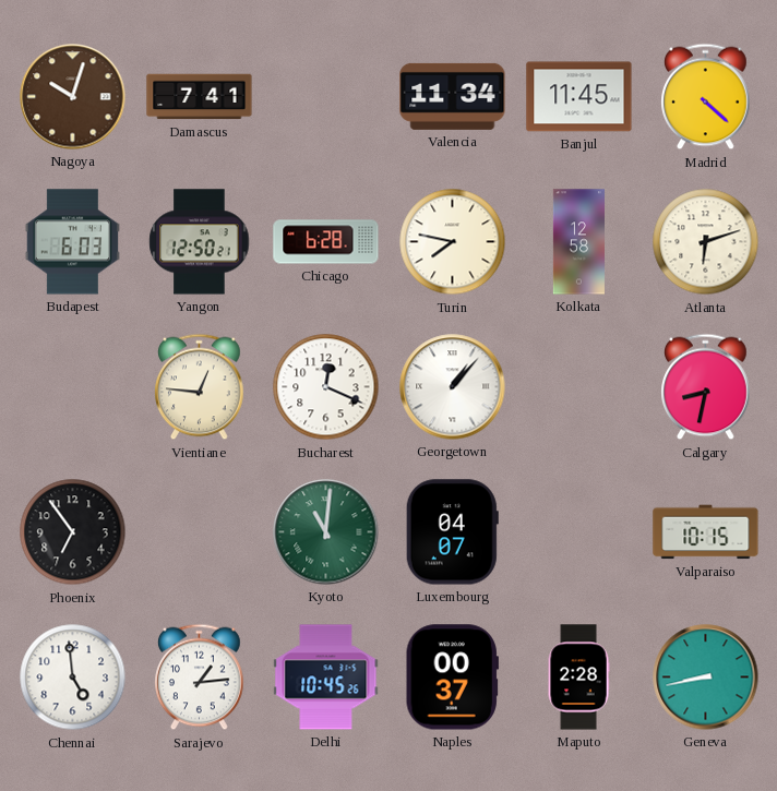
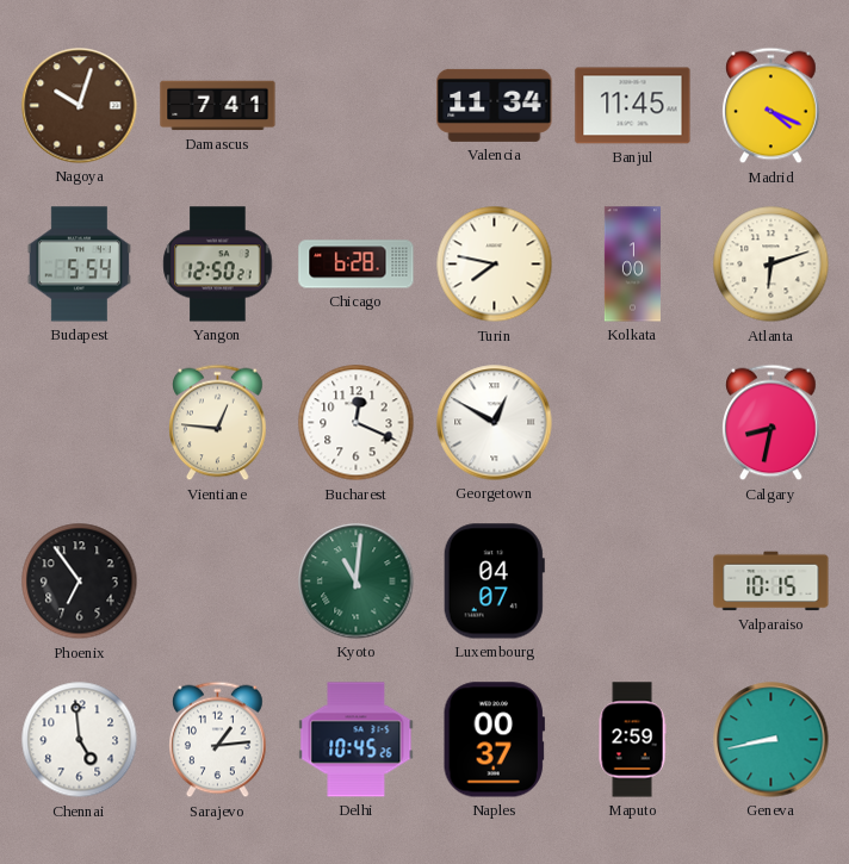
Madrid: 4:22 -> 4:19
Budapest: 6:03 -> 5:54
Kolkata: 12:58 -> 1:00
Georgetown: 1:07 -> 12:50
Maputo: 2:28 -> 2:59
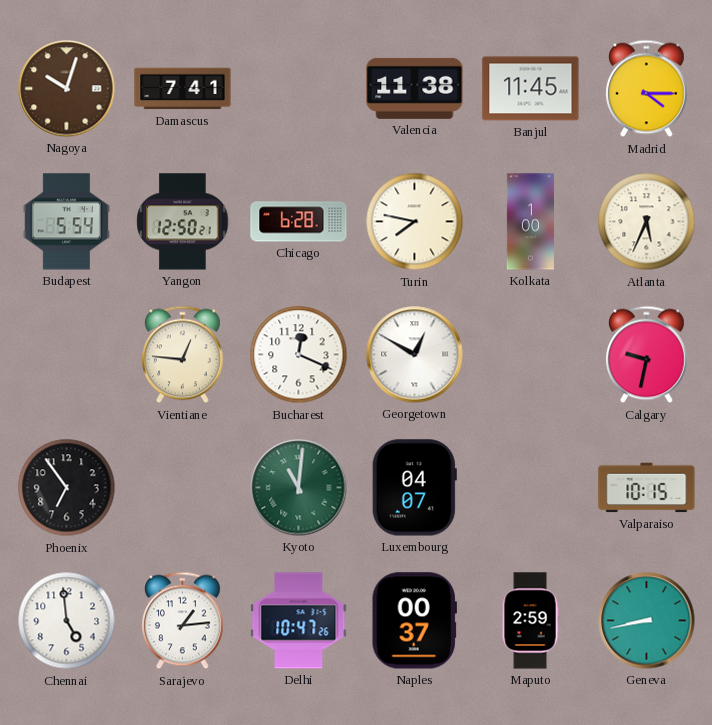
Valencia: 11:34 -> 11:38
Madrid: 4:19 -> 4:15
Atlanta: 6:12 -> 5:34
Calgary: 8:32 -> 9:32
Delhi: 10:45 -> 10:47
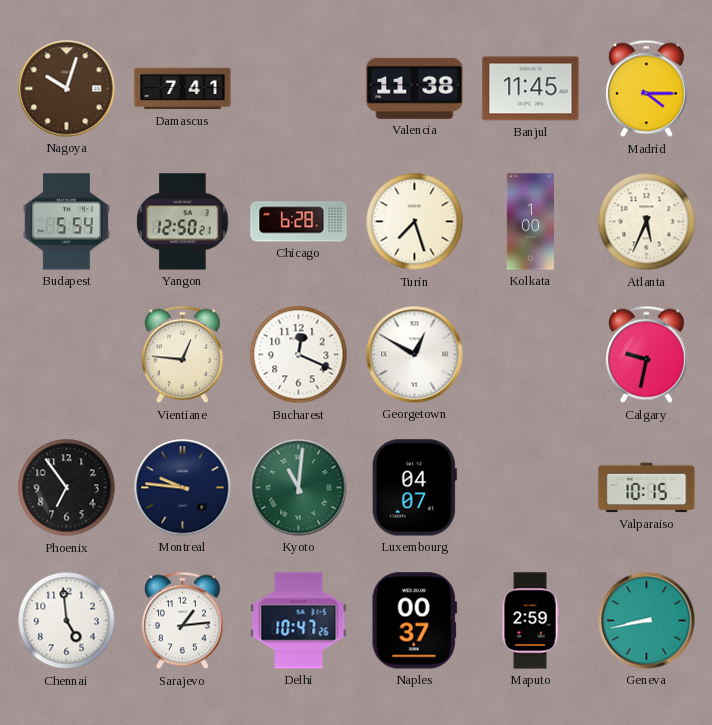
Turin: 7:47 -> 7:27
Montreal: none -> 9:46
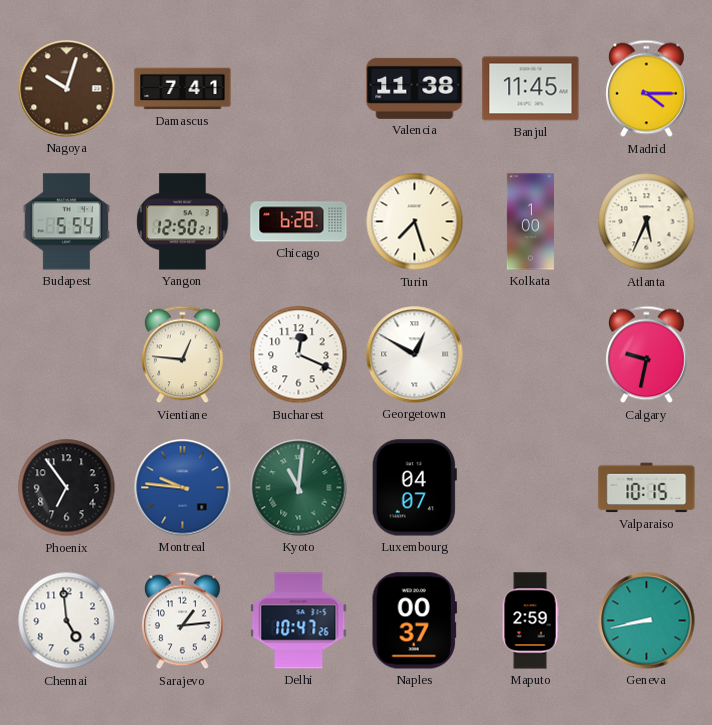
Montreal dial: navy -> blue
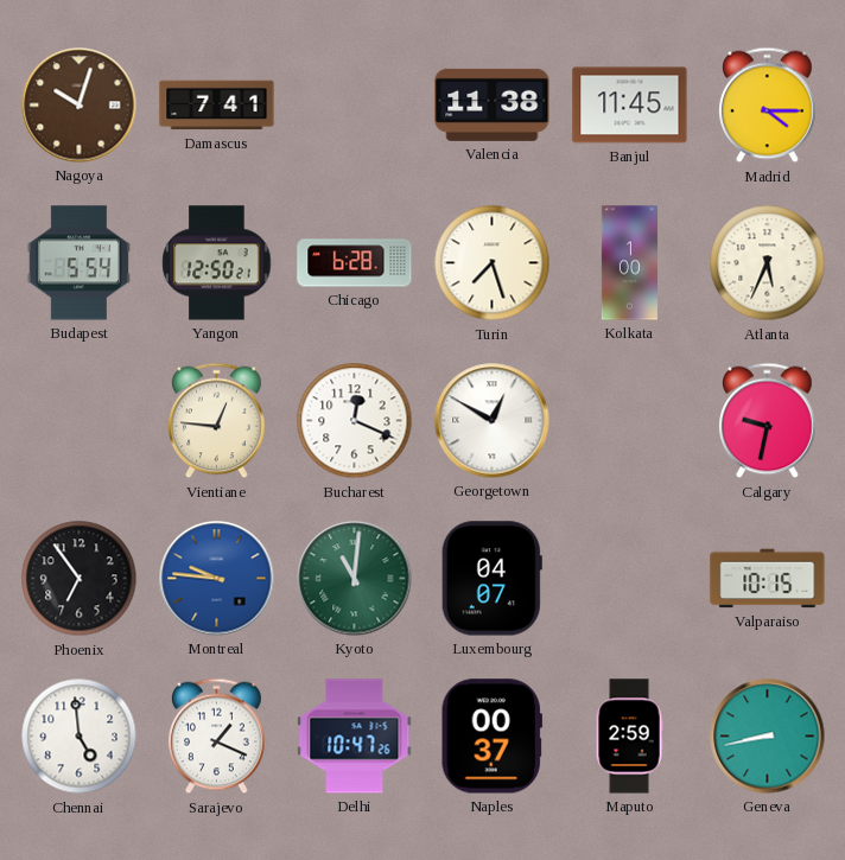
Sarajevo: 1:14 -> 1:19
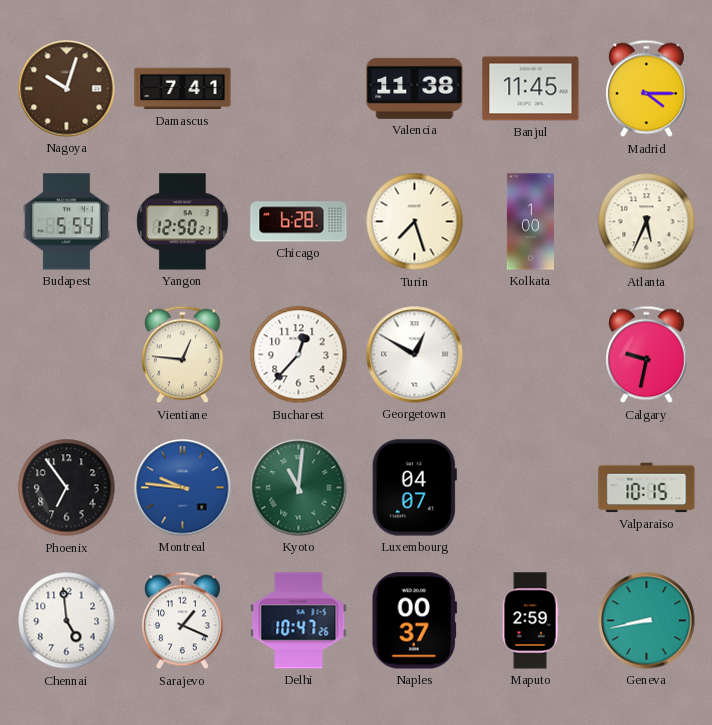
Bucharest: 12:19 -> 12:37
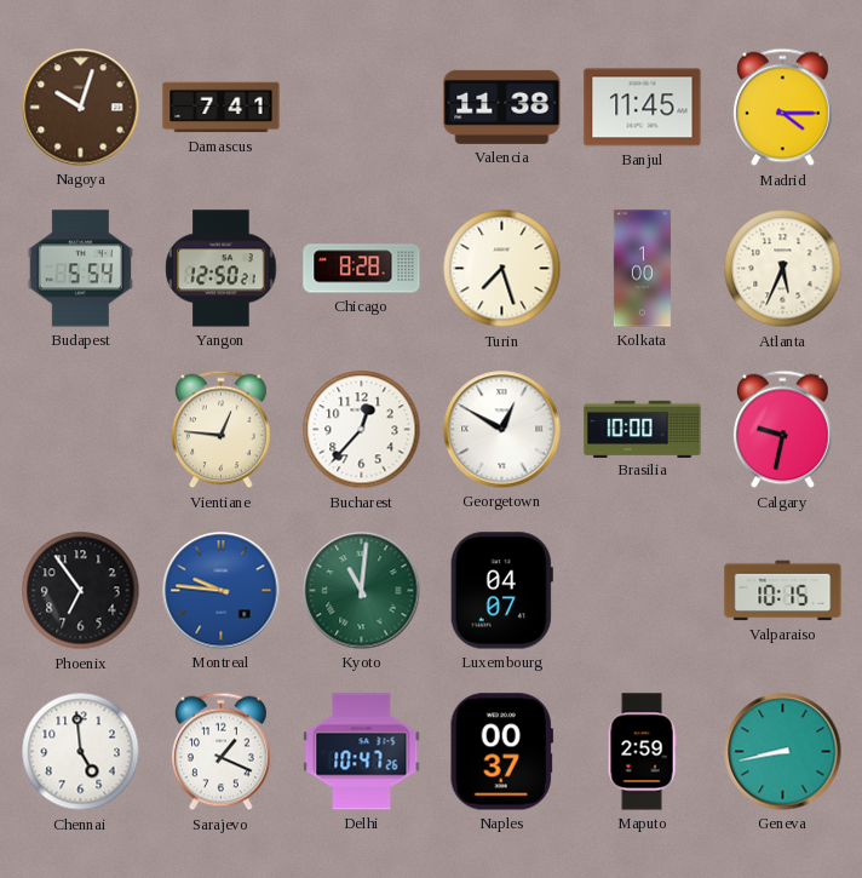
Chicago: 6:28 -> 8:28
Brasilia: none -> 10:00
